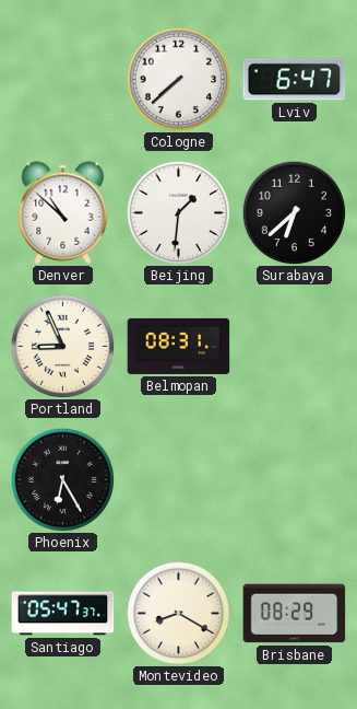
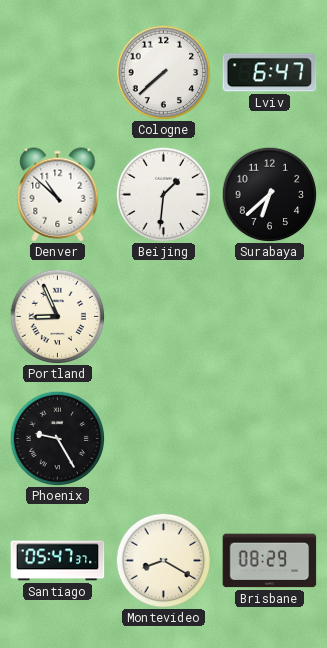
Belmopan: 08:31 -> none
Phoenix: 6:25 -> 9:25
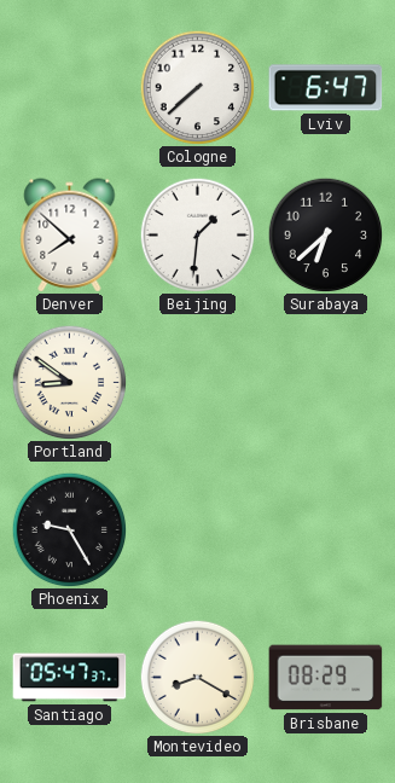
Denver: 10:52 -> 7:52
Portland: 8:56 -> 8:51
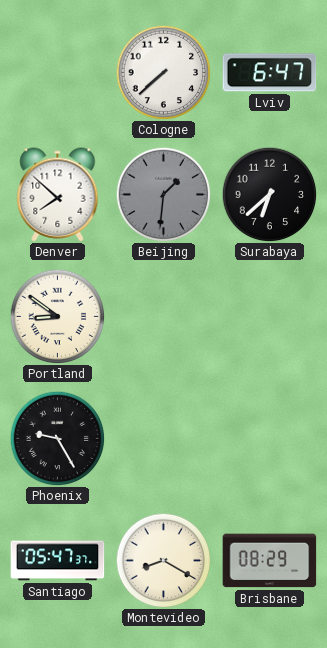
Beijing dial: white -> grey
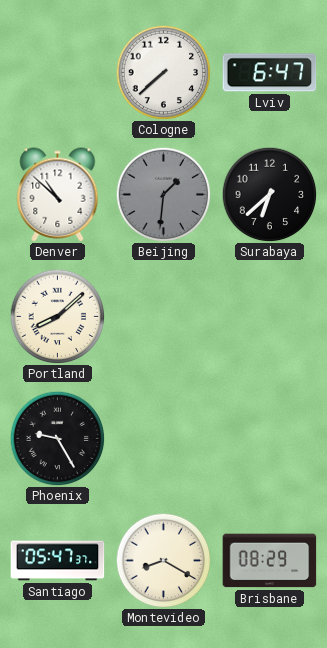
Denver: 7:52 -> 10:52
Portland: 8:51 -> 8:08
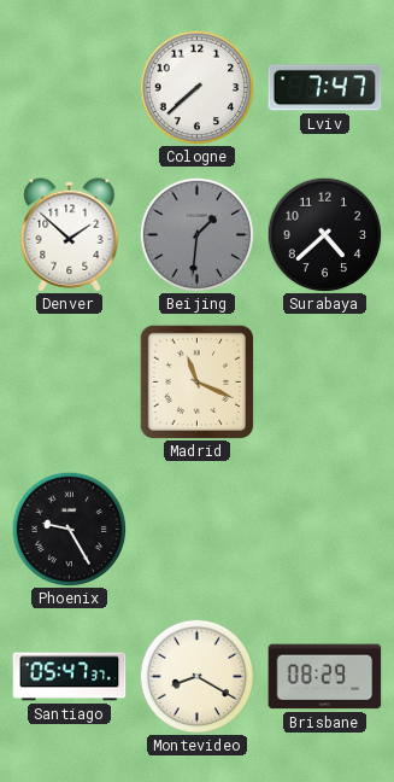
Lviv: 6:47 -> 7:47
Denver: 10:52 -> 1:52
Surabaya: 6:38 -> 4:38
Portland: 8:08 -> none
Madrid: none -> 11:19
